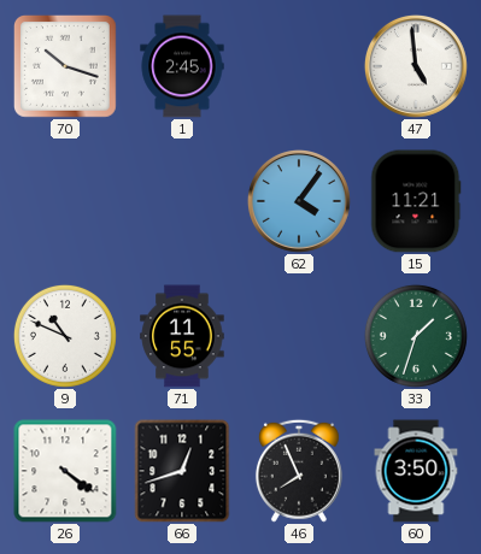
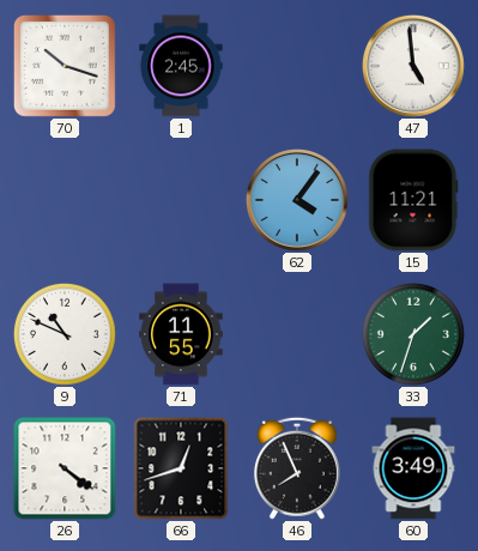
60: 3:50 -> 3:49
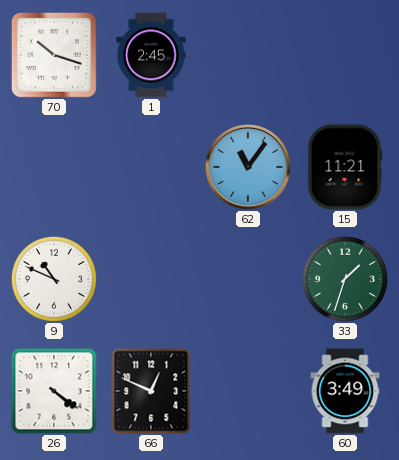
47: 4:59 -> none
62: 4:06 -> 11:06
71: 11:55 -> none
66: 12:42 -> 12:49
46: 7:56 -> none
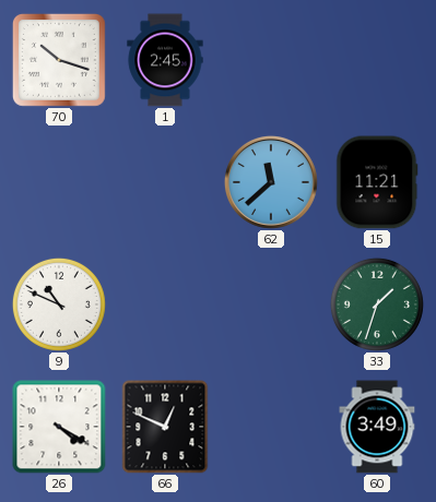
62: 11:06 -> 11:38
26: 4:21 -> 4:20
